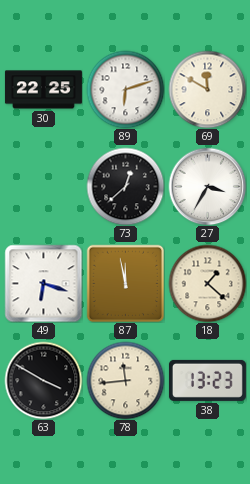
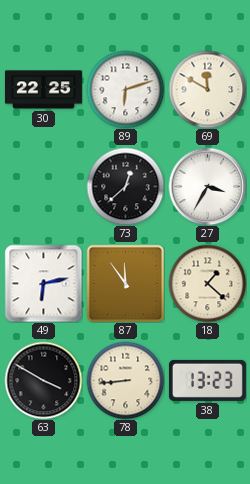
49: 6:18 -> 6:13
87: 11:58 -> 11:54
78: 11:44 -> 8:44
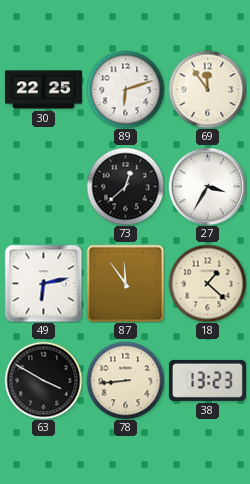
69: 11:50 -> 11:54
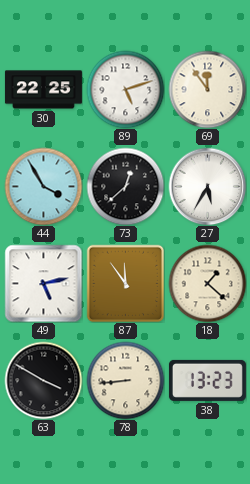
89: 6:12 -> 5:12
44: none -> 3:55
27: 3:35 -> 5:35
49: 6:13 -> 5:13
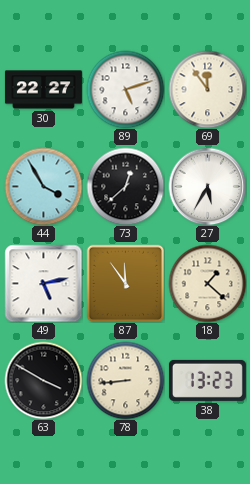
30: 22:25 -> 22:27
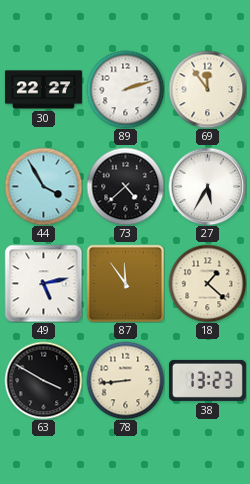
89: 5:12 -> 2:12
73: 12:38 -> 4:38
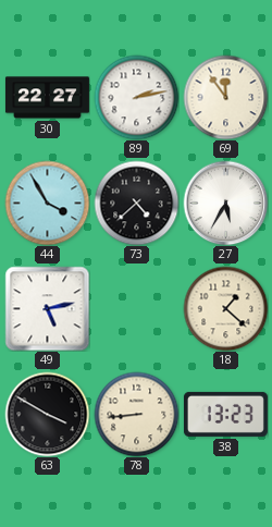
89: 2:12 -> 2:13
87: 11:54 -> none
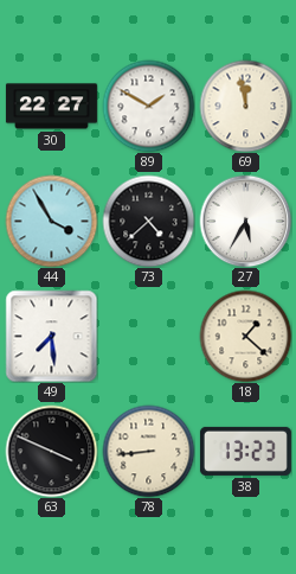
89: 2:13 -> 1:50
69: 11:54 -> 11:58
49: 5:13 -> 7:29
63: 3:50 -> 3:49
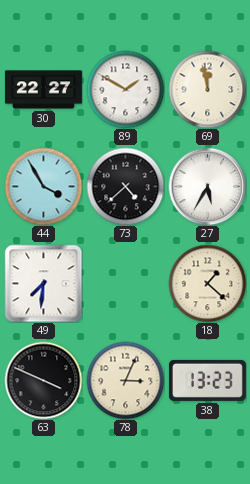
49: 7:29 -> 7:31
78: 8:44 -> 3:04
